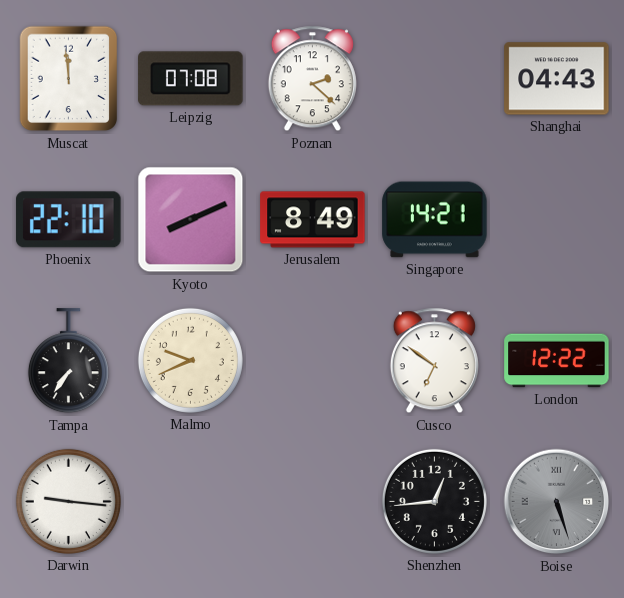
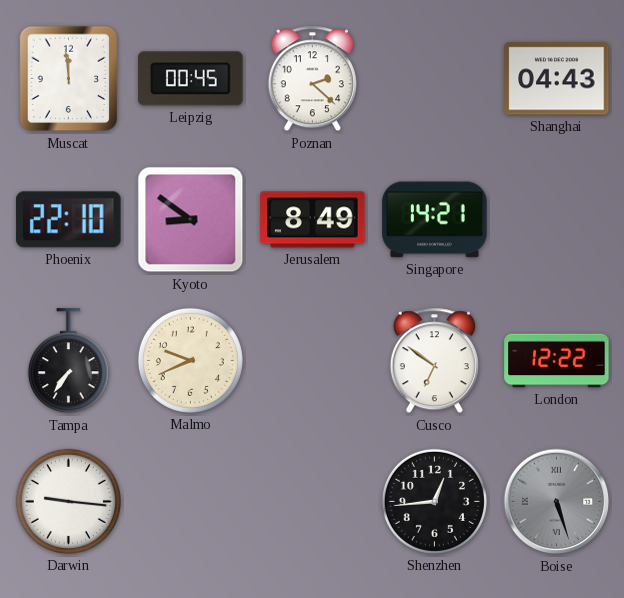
Leipzig: 07:08 -> 00:45
Kyoto: 8:11 -> 8:51
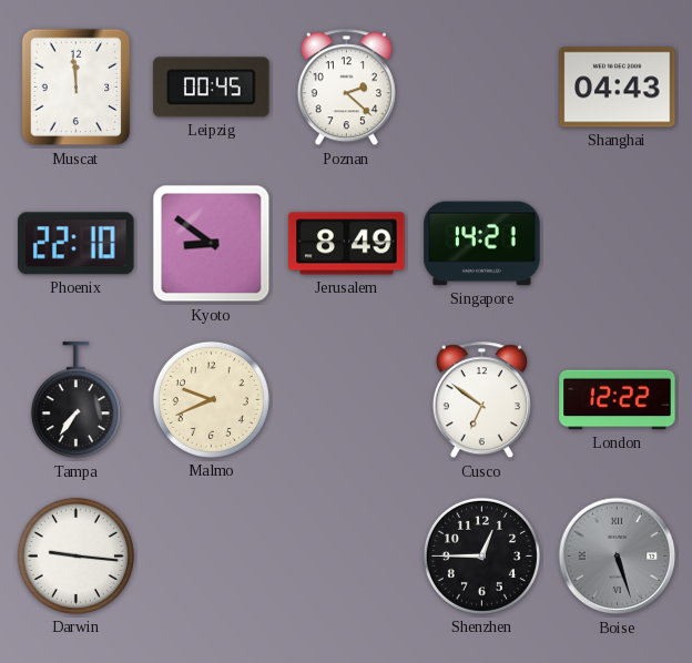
Shenzhen: 12:44 -> 12:45
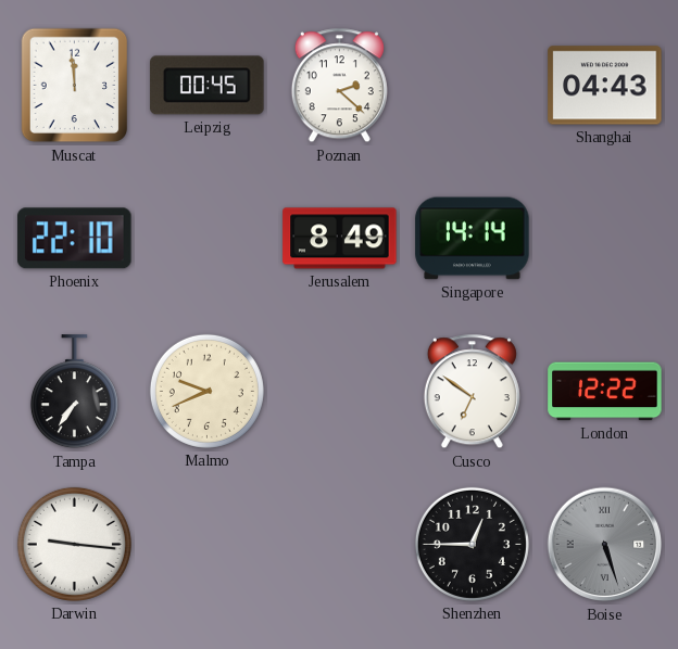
Kyoto: 8:51 -> none
Singapore: 14:21 -> 14:14
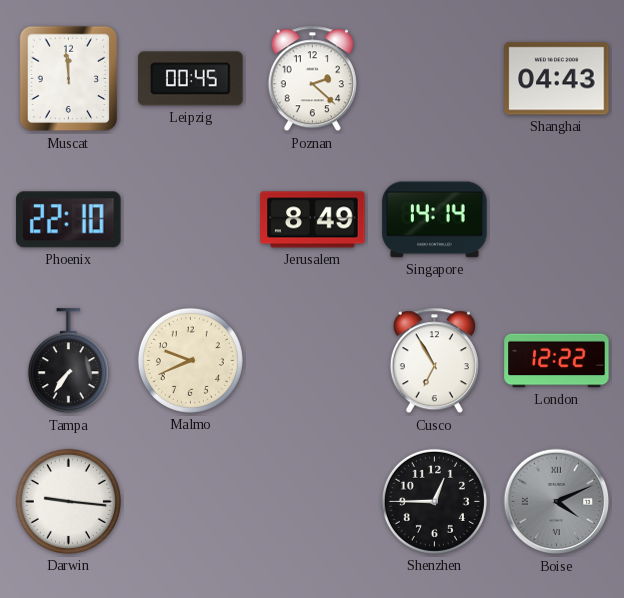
Cusco: 6:51 -> 6:55
Boise: 5:27 -> 4:11
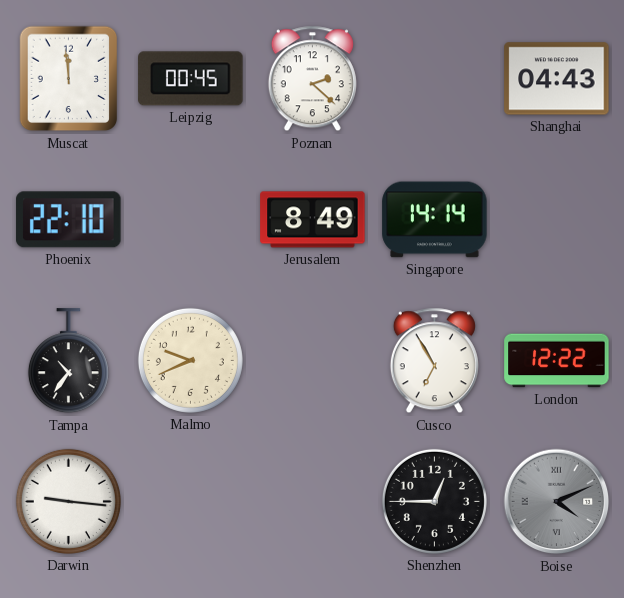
Tampa: 7:36 -> 10:36
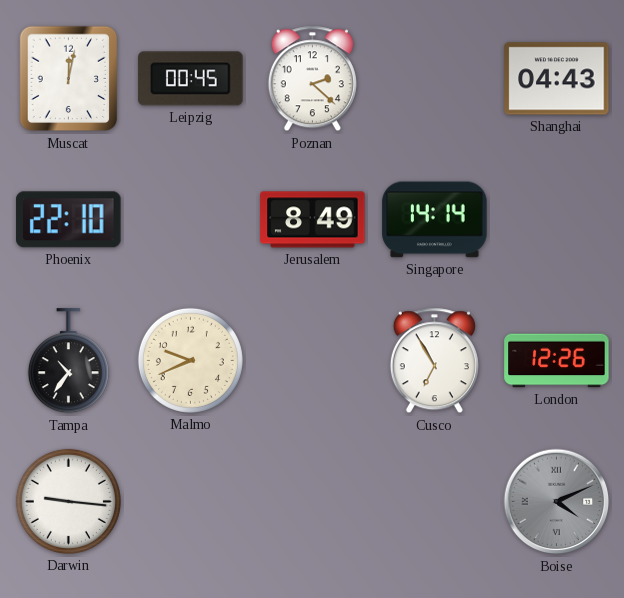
Muscat: 11:59 -> 12:02
London: 12:22 -> 12:26
Shenzhen: 12:45 -> none
